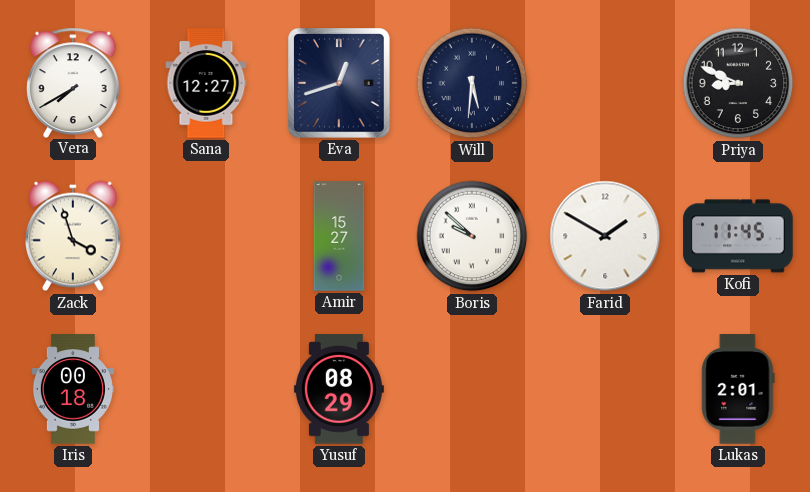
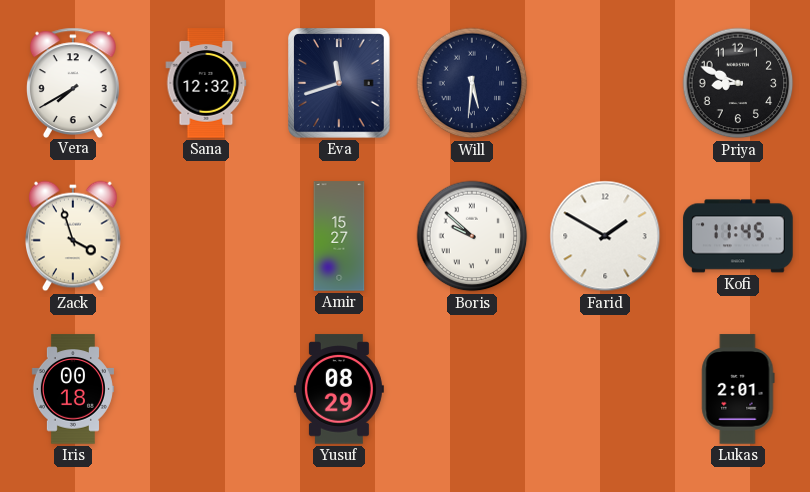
Sana: 12:27 -> 12:32
Eva: 12:42 -> 11:42
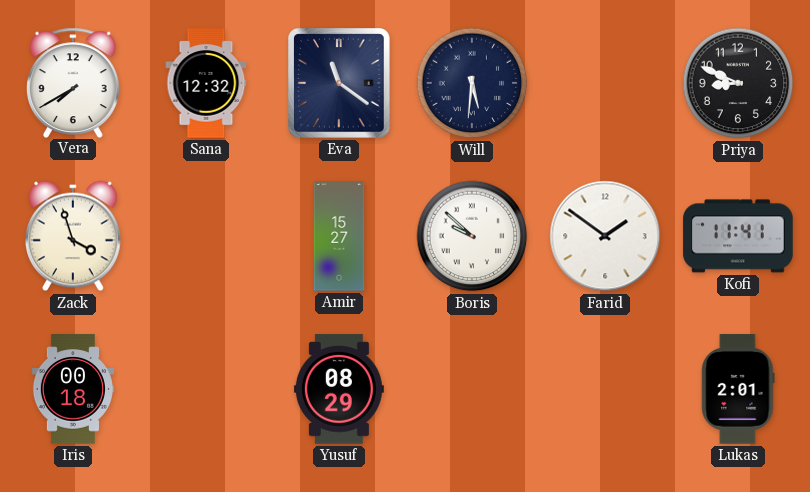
Eva: 11:42 -> 11:21
Farid: 1:50 -> 1:51
Kofi: 11:45 -> 11:41
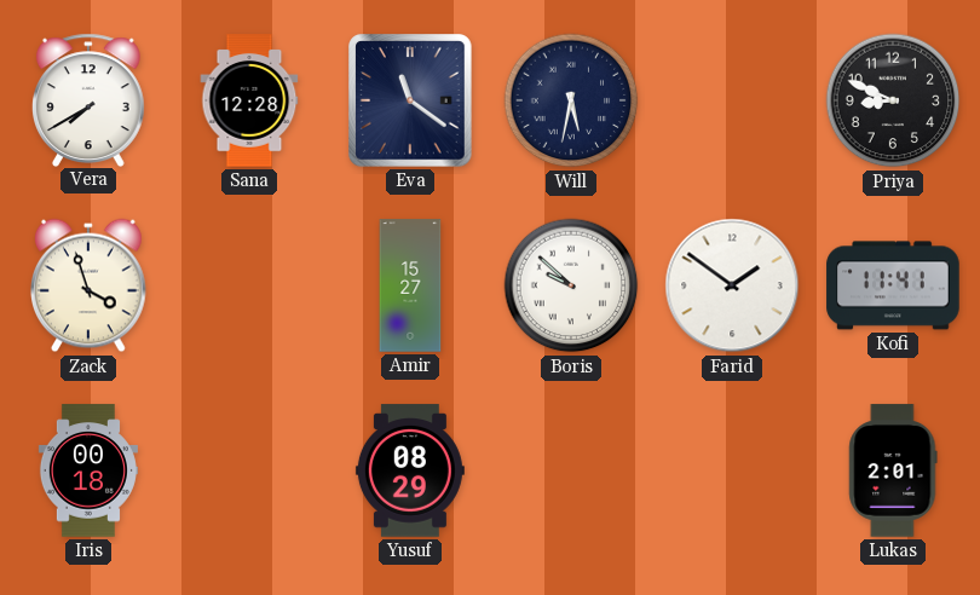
Sana: 12:32 -> 12:28
Will: 5:31 -> 5:32
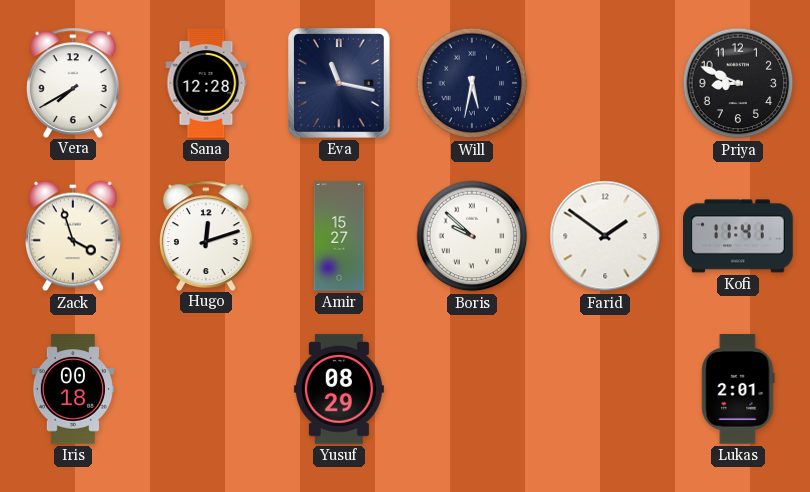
Eva: 11:21 -> 11:17
Hugo: none -> 12:12
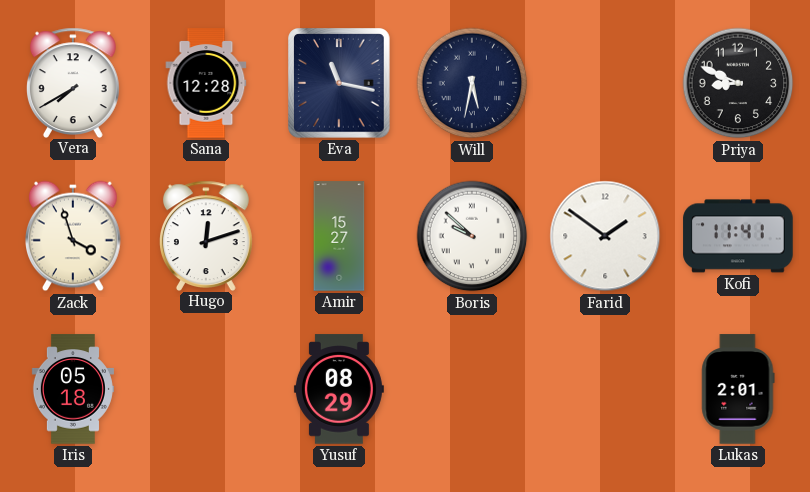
Iris: 00:18 -> 05:18
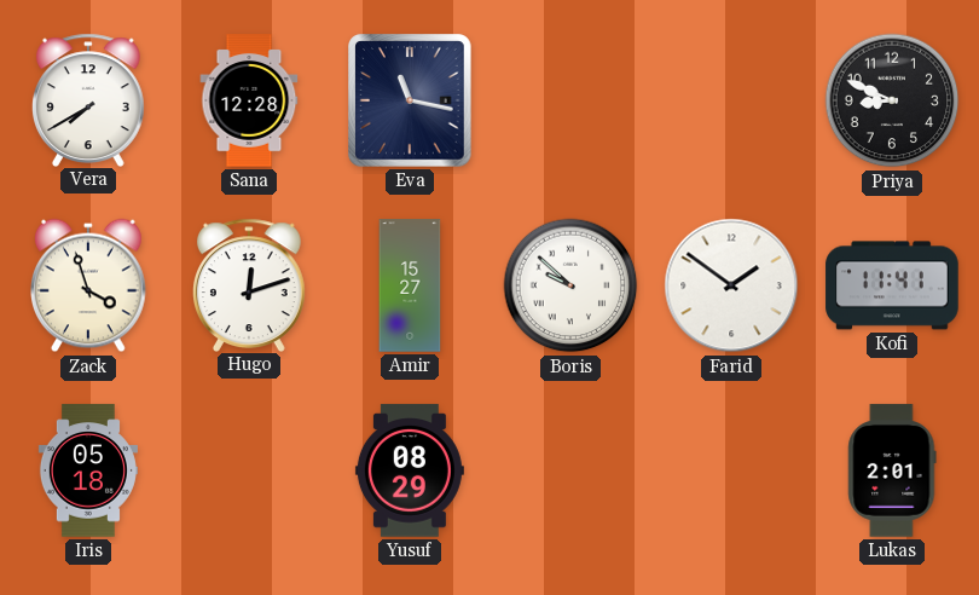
Will: 5:32 -> none
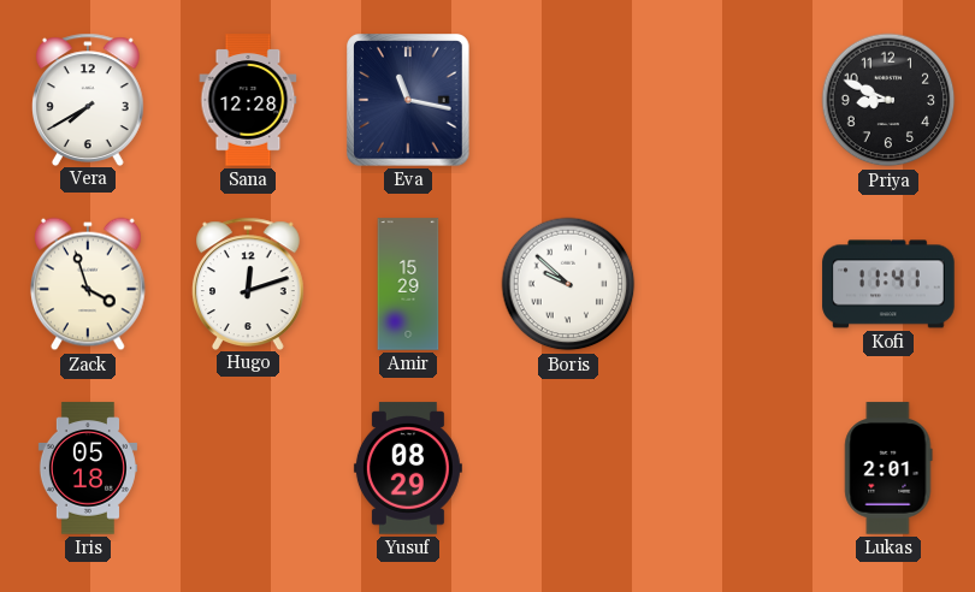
Amir: 15:27 -> 15:29
Farid: 1:51 -> none
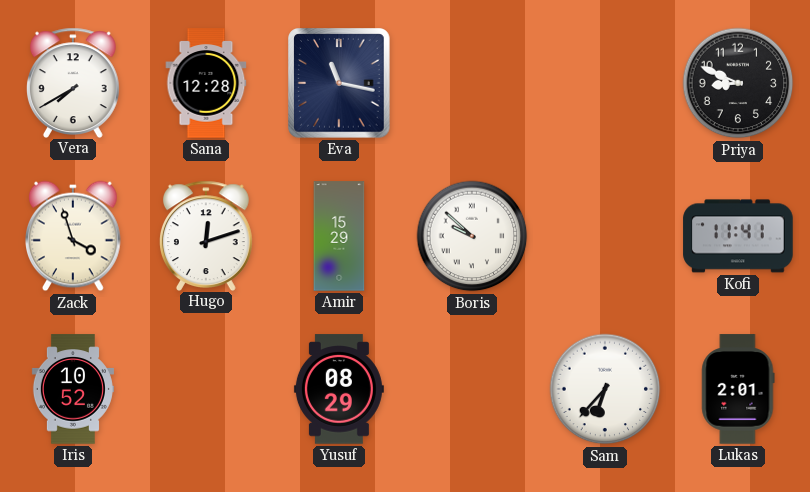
Iris: 05:18 -> 10:52
Sam: none -> 6:37
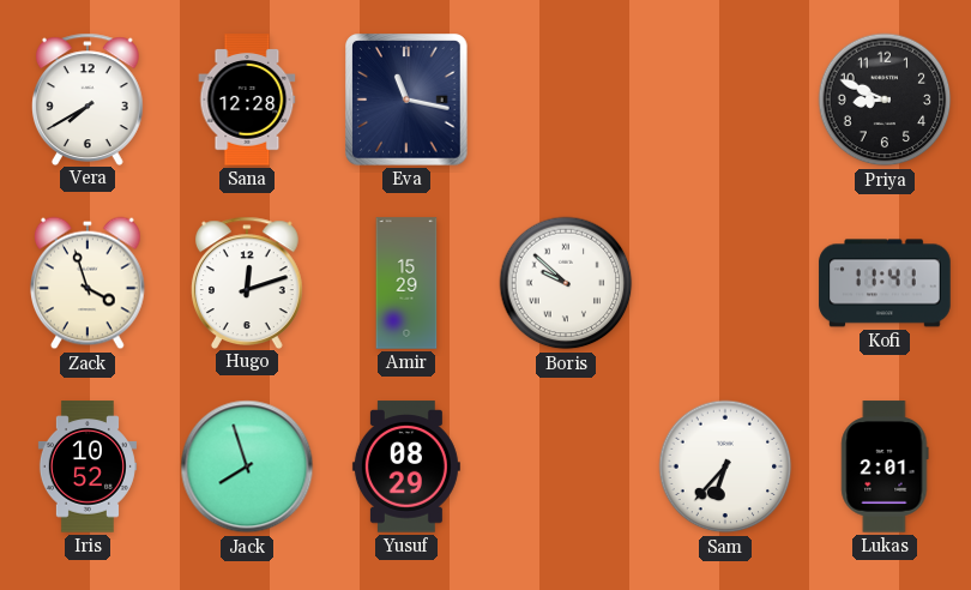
Jack: none -> 7:57
